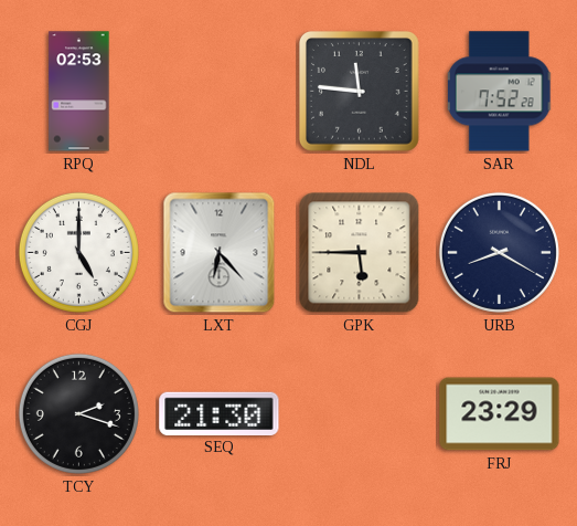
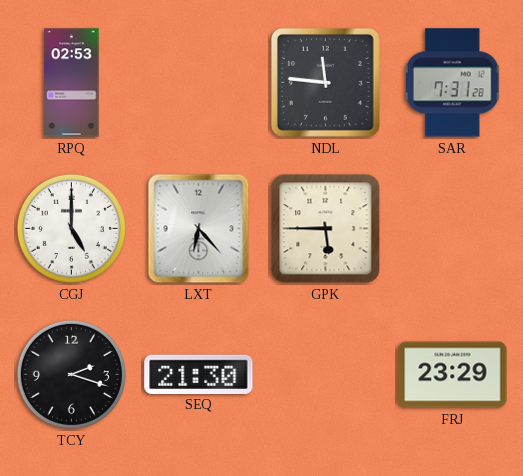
SAR: 7:52 -> 7:31
URB: 8:20 -> none
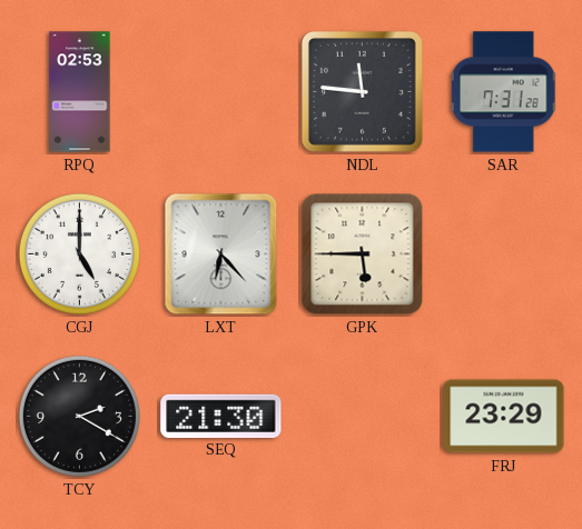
TCY: 2:18 -> 2:20
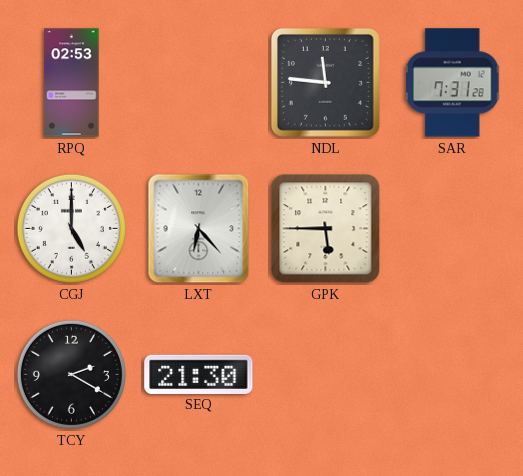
FRJ: 23:29 -> none
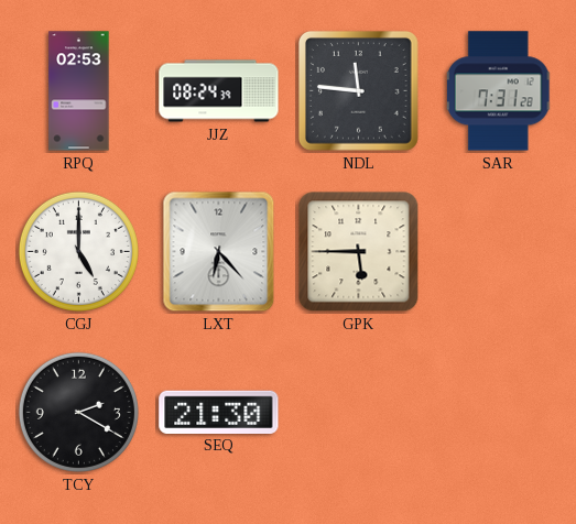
JJZ: none -> 08:24
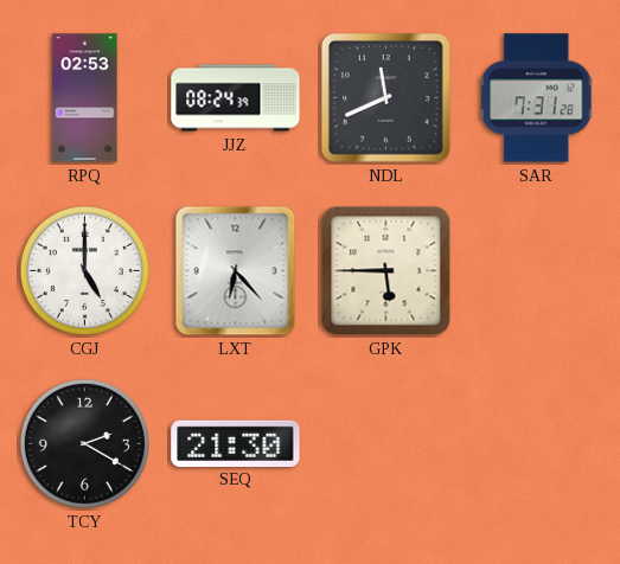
NDL: 11:46 -> 11:41
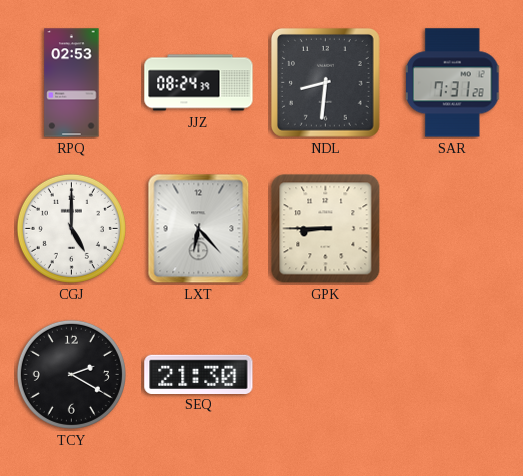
NDL: 11:41 -> 8:31
GPK: 5:45 -> 8:45
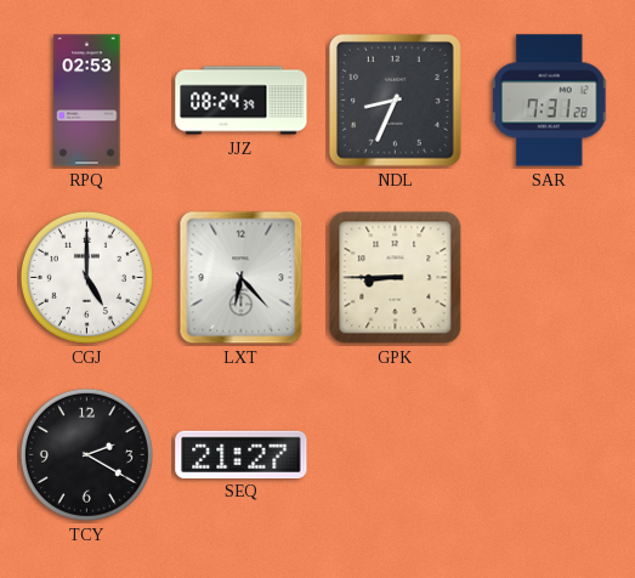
NDL: 8:31 -> 8:34
SEQ: 21:30 -> 21:27
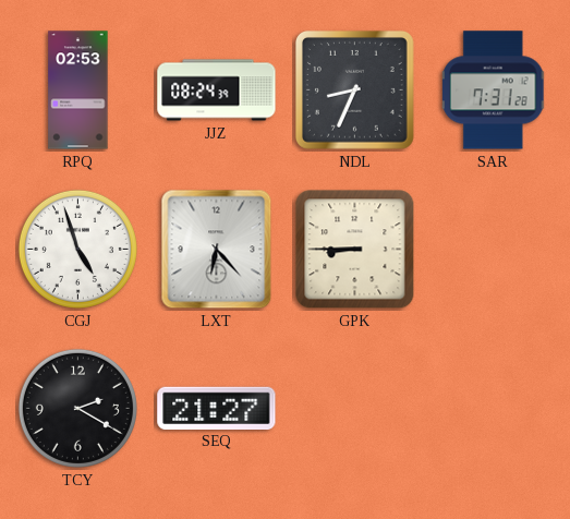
CGJ: 5:00 -> 4:57
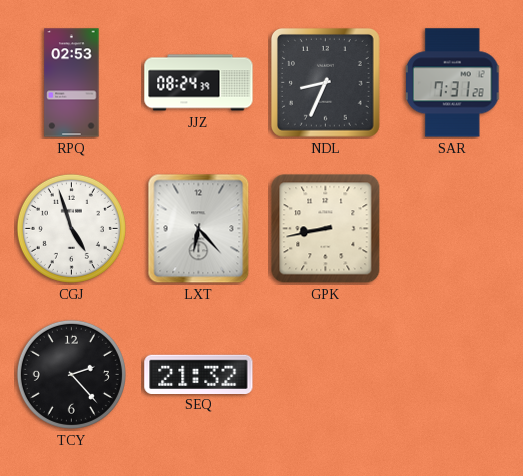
GPK: 8:45 -> 8:43
TCY: 2:20 -> 2:23
SEQ: 21:27 -> 21:32
